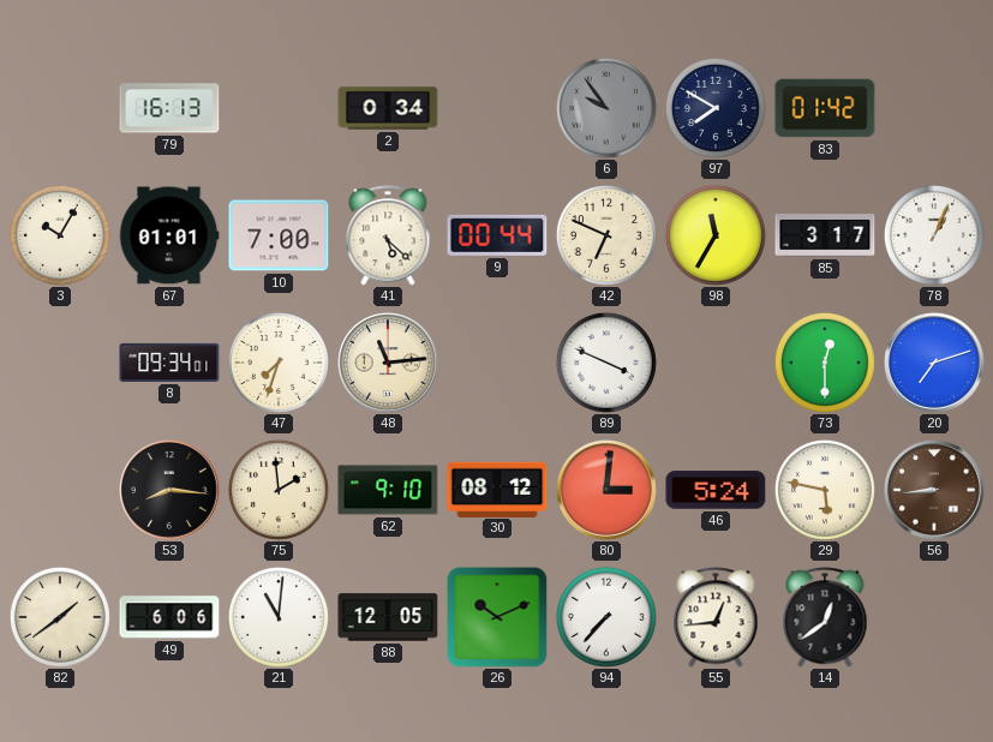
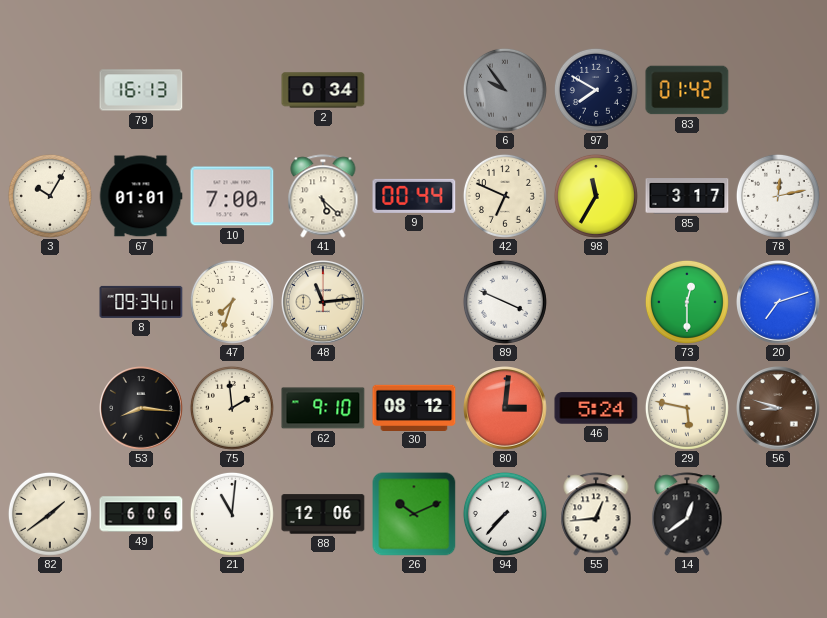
78: 1:04 -> 12:13
56: 8:44 -> 8:48
88: 12:05 -> 12:06
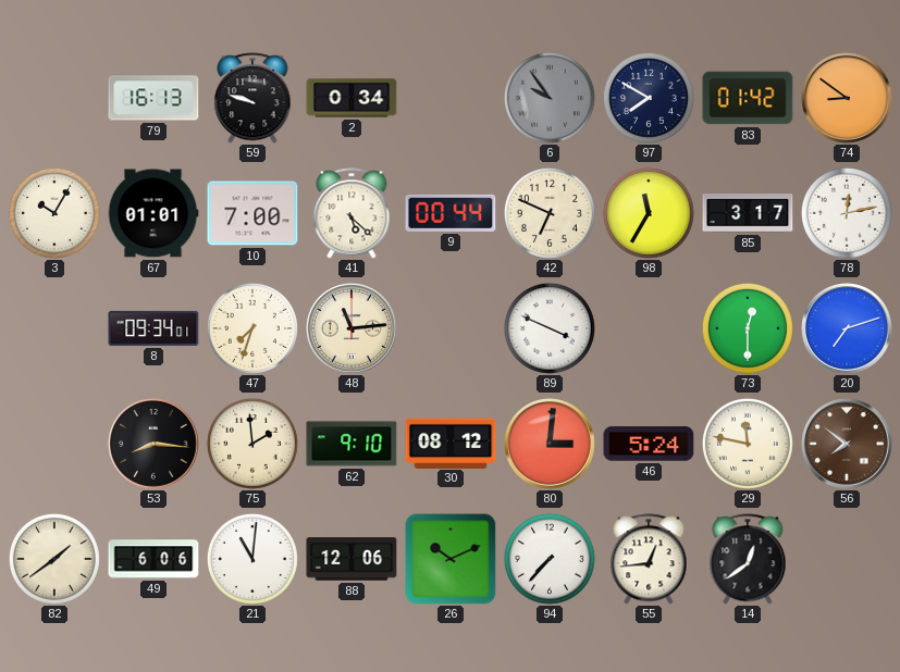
59: none -> 9:48
74: none -> 8:51
29: 5:47 -> 11:47
56: 8:48 -> 7:51
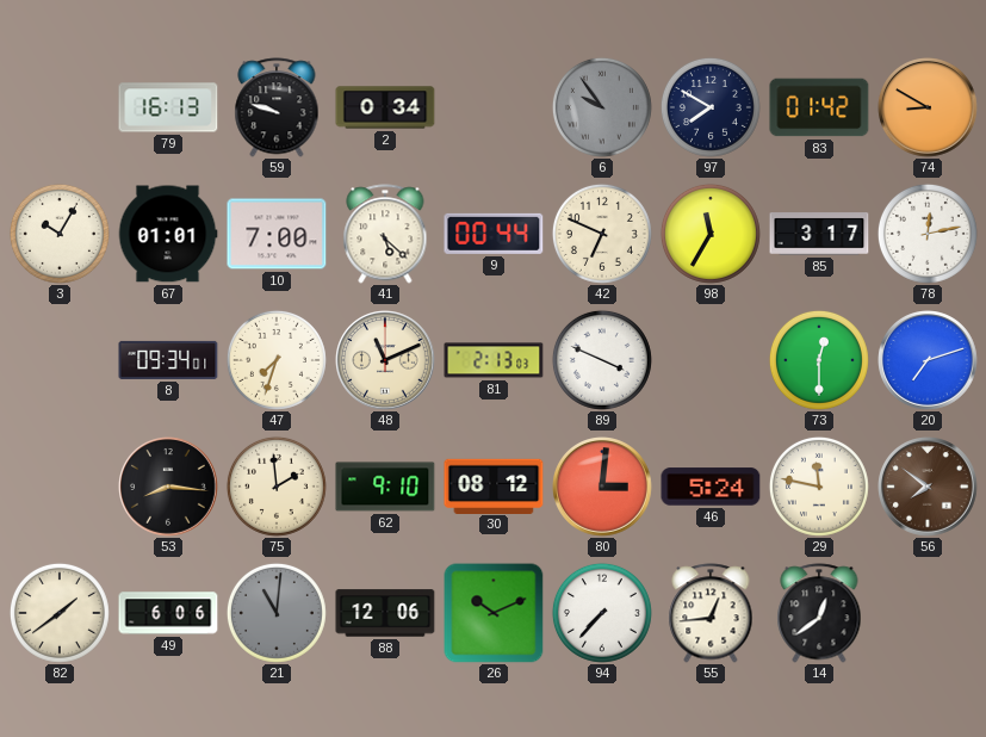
74: 8:51 -> 8:50
48: 11:14 -> 11:11
81: none -> 2:13
21 dial: white -> grey
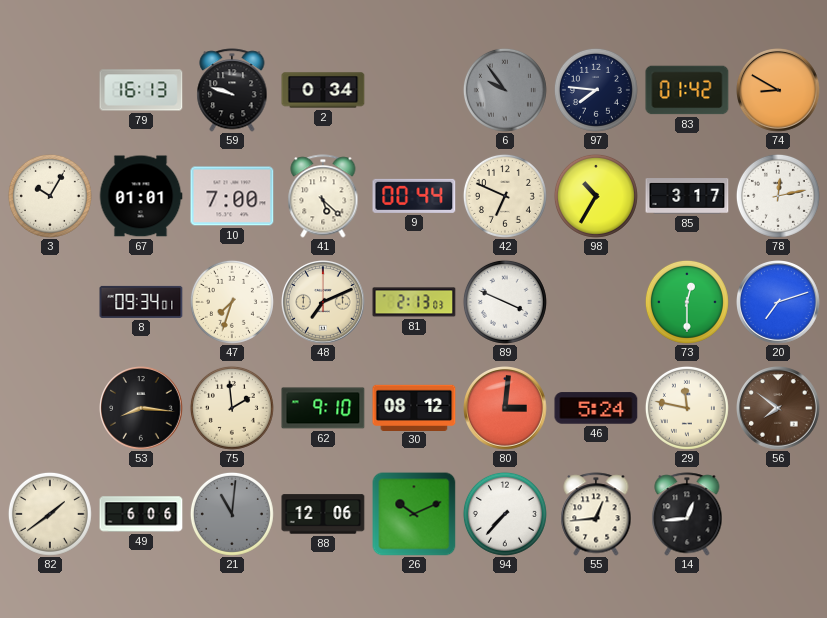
97: 7:50 -> 7:46
98: 11:35 -> 10:35
48: 11:11 -> 7:11
14: 12:39 -> 12:44
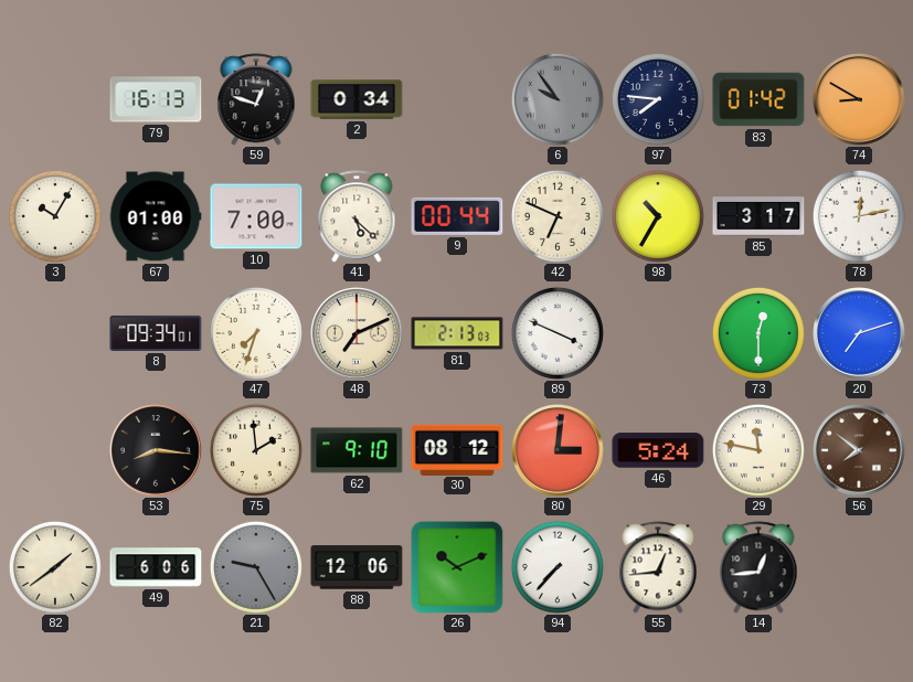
59: 9:48 -> 12:48
67: 01:01 -> 01:00
21: 11:01 -> 9:25
